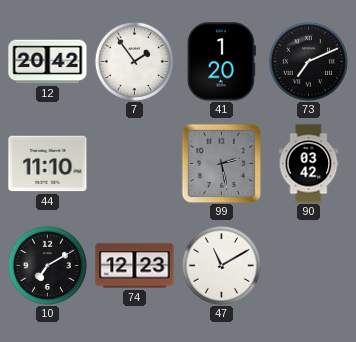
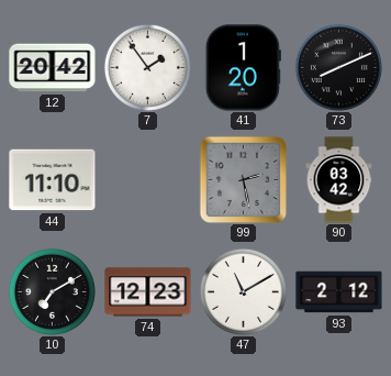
73: 7:11 -> 8:11
93: none -> 2:12
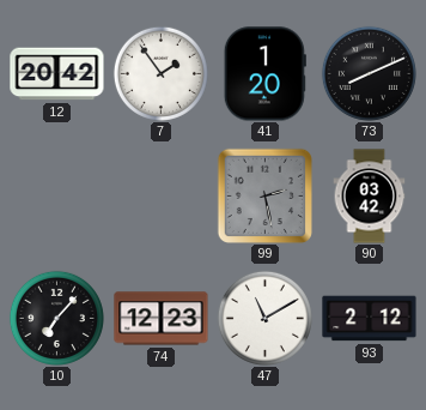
44: 11:10 -> none
10: 7:10 -> 7:07
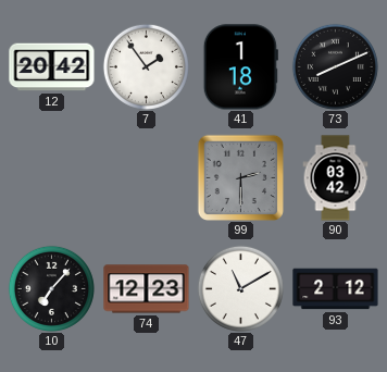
41: 1:20 -> 1:18
99: 2:28 -> 2:30
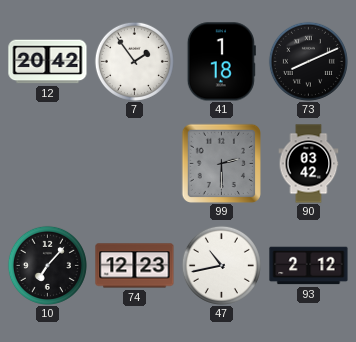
47: 11:10 -> 10:43
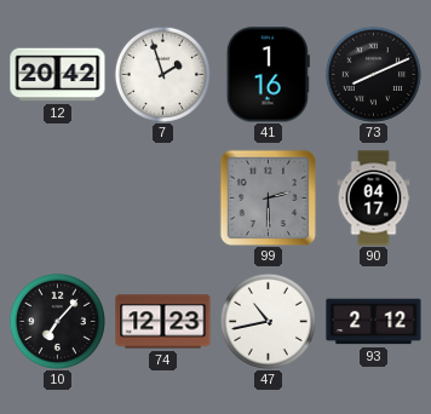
7: 1:54 -> 1:57
41: 1:18 -> 1:16
90: 03:42 -> 04:17
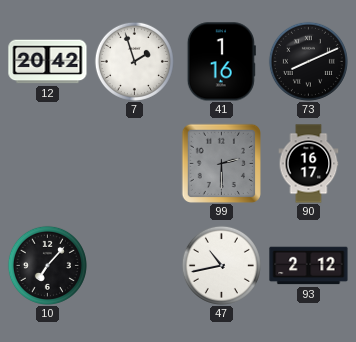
90: 04:17 -> 16:17
74: 12:23 -> none
